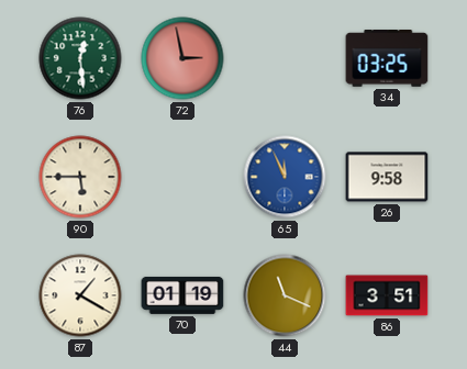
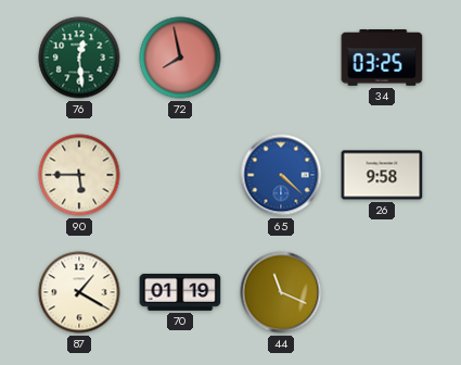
72: 2:58 -> 7:58
65: 11:56 -> 4:22
86: 3:51 -> none
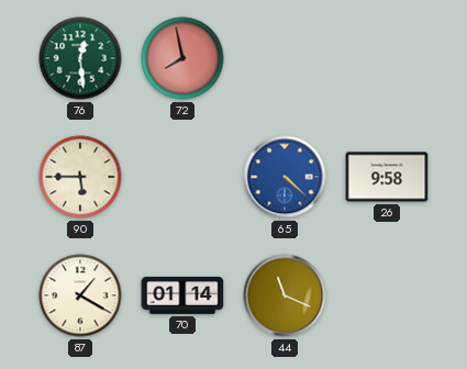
34: 03:25 -> none
70: 01:19 -> 01:14
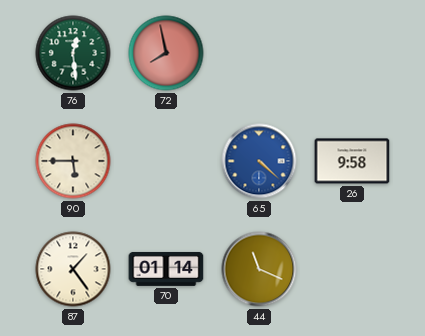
87: 1:20 -> 1:24
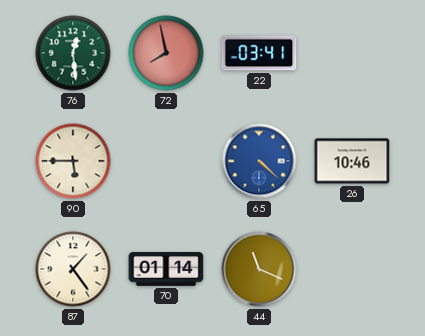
22: none -> 03:41
26: 9:58 -> 10:46
